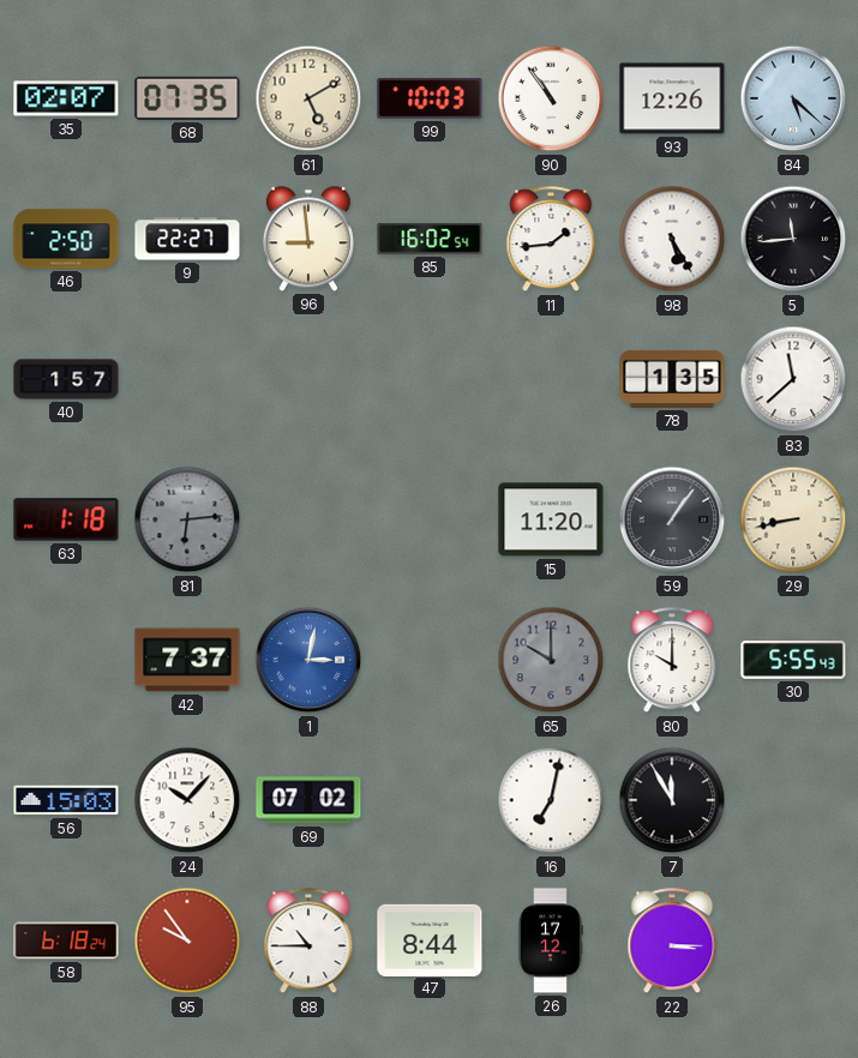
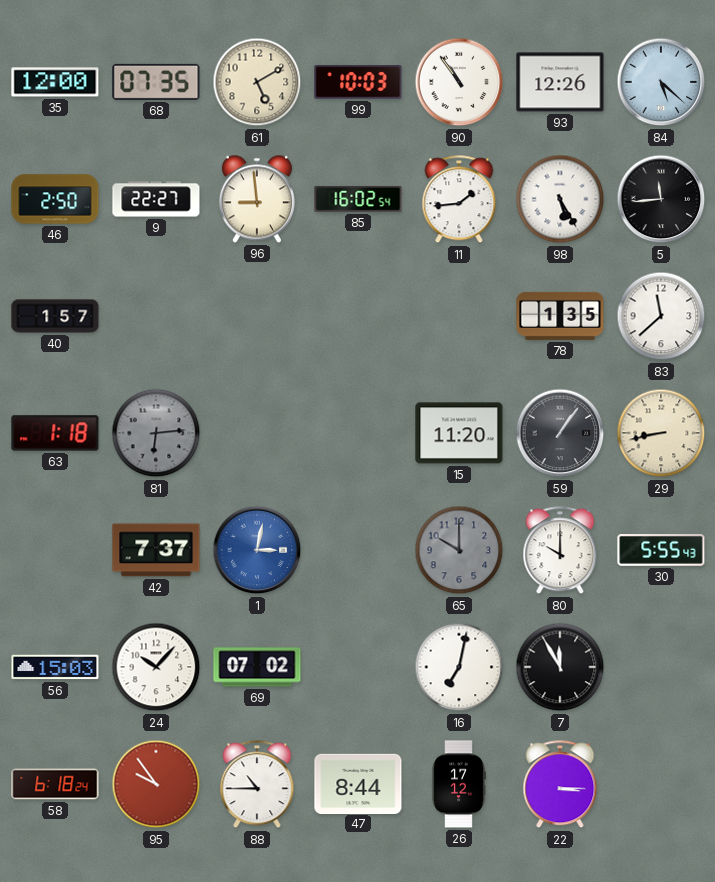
35: 02:07 -> 12:00
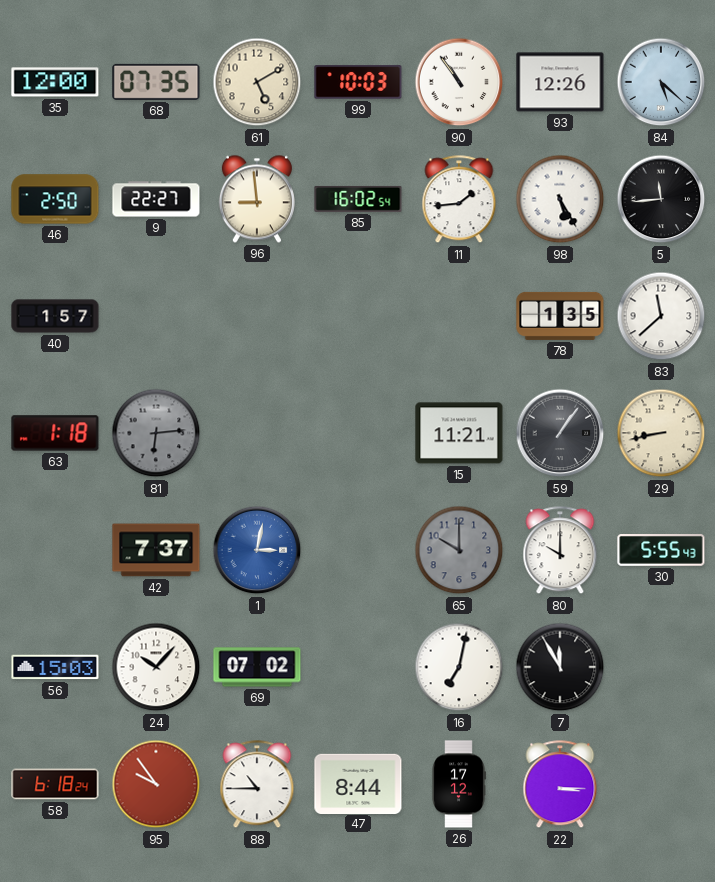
15: 11:20 -> 11:21
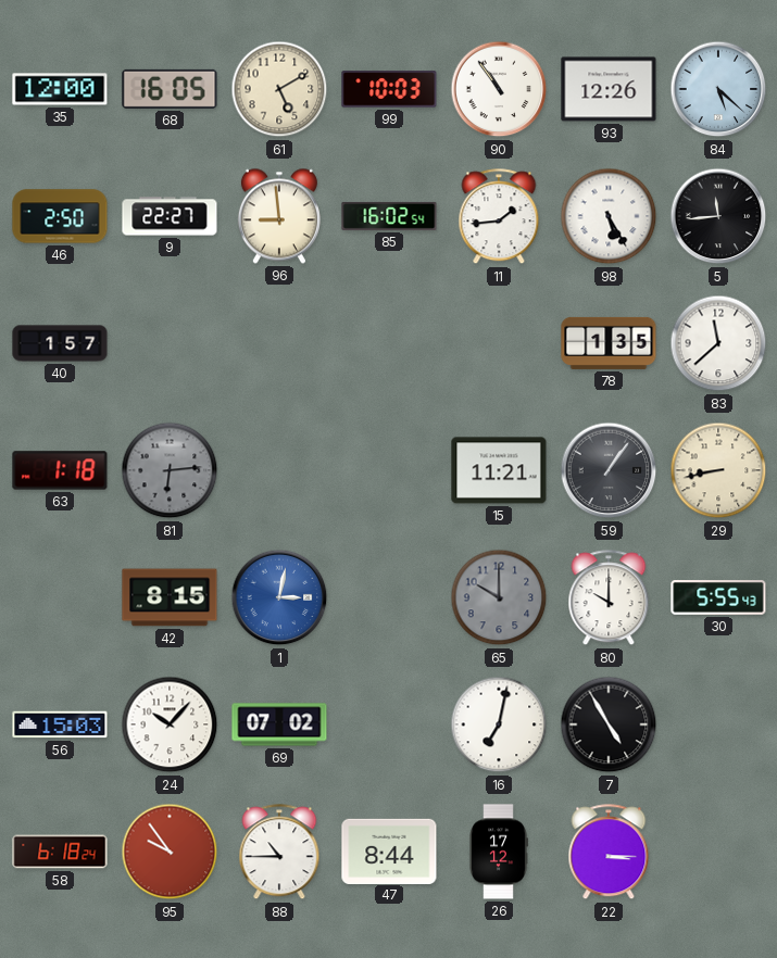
68: 07:35 -> 16:05
42: 7:37 -> 8:15
7: 11:55 -> 4:55
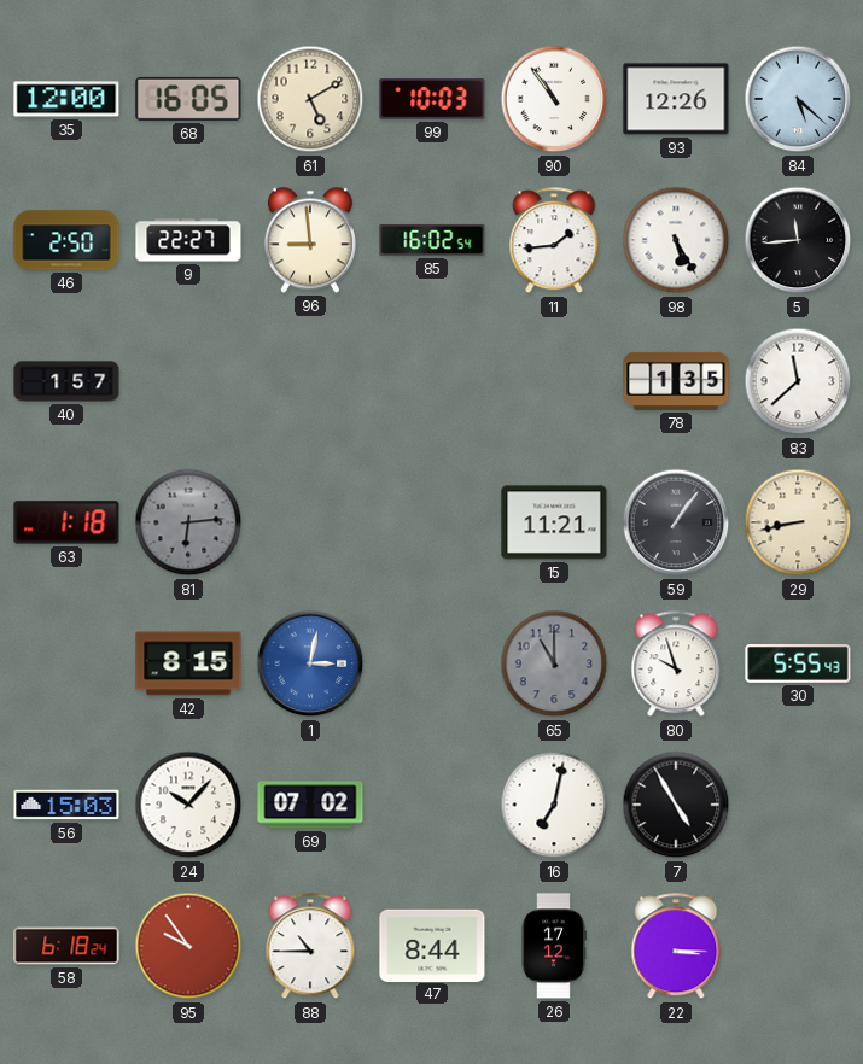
65: 10:00 -> 11:00
80: 10:00 -> 9:57
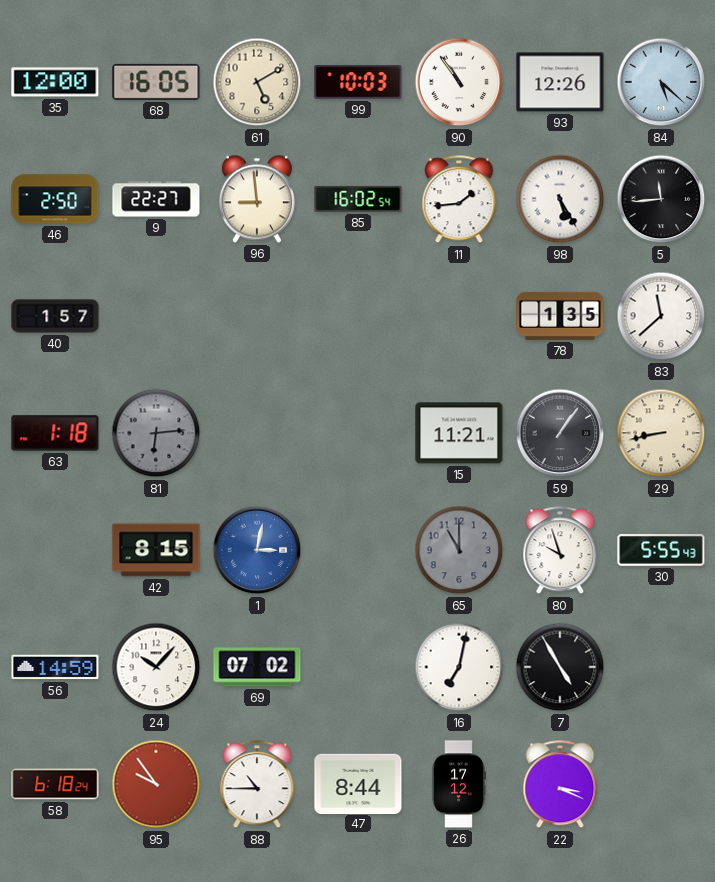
56: 15:03 -> 14:59
22: 3:15 -> 3:19
